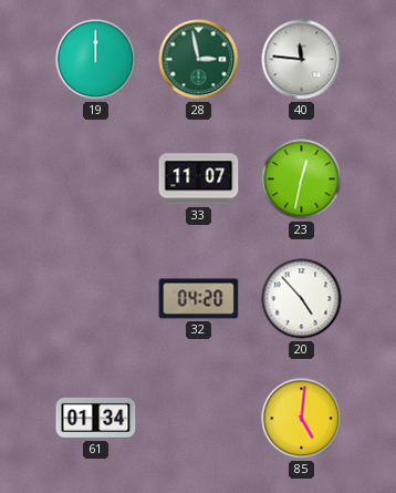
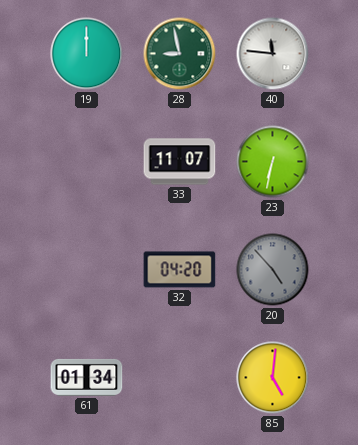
28: 2:58 -> 8:58
23: 12:32 -> 6:32
20 dial: white -> grey
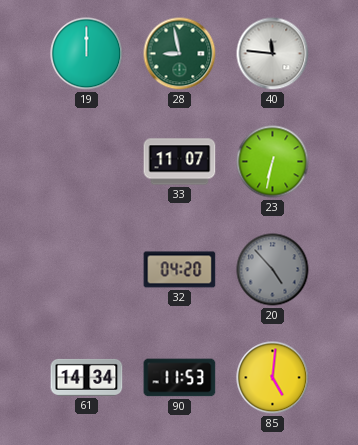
61: 01:34 -> 14:34
90: none -> 11:53
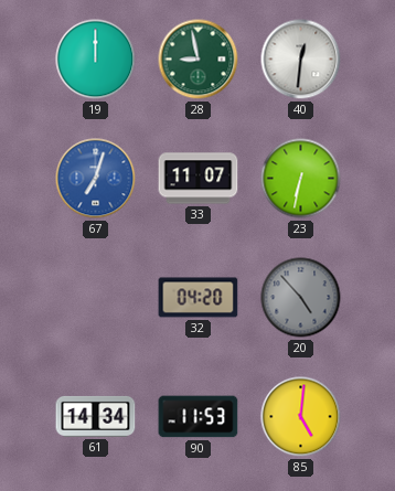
40: 11:46 -> 12:31
67: none -> 7:03
